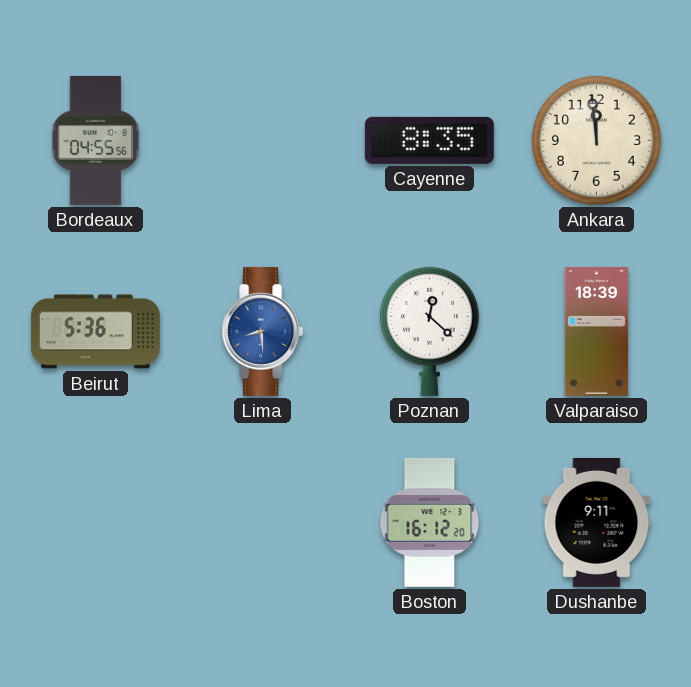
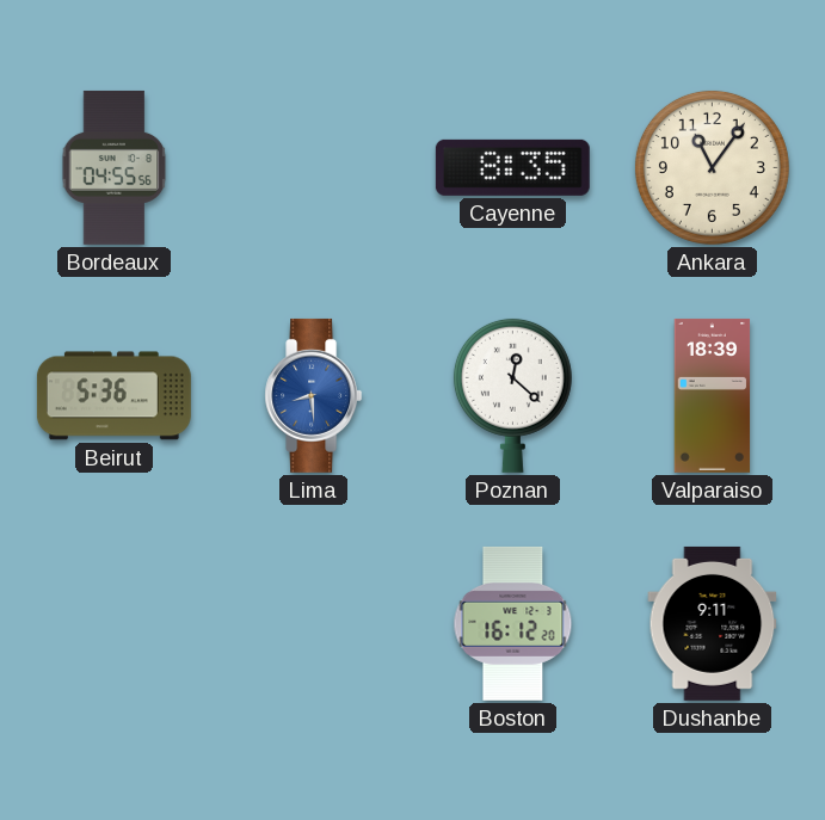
Ankara: 11:59 -> 11:06
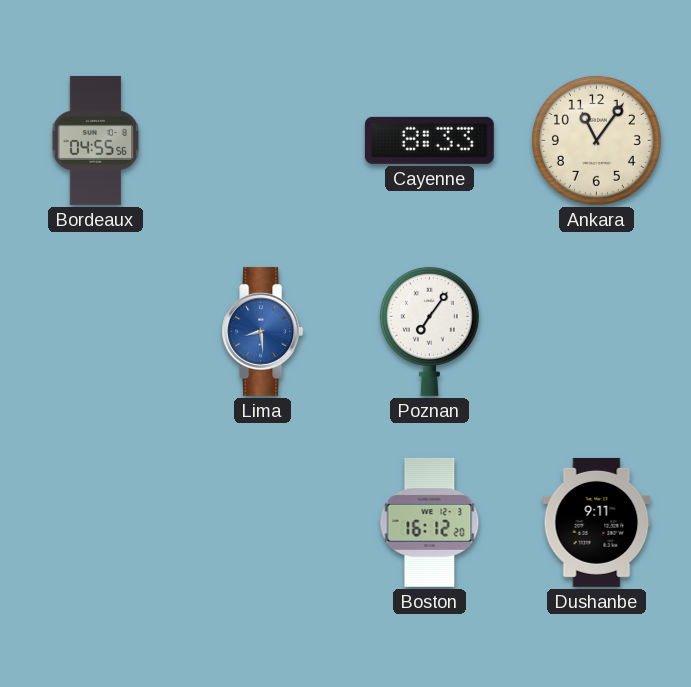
Cayenne: 8:35 -> 8:33
Beirut: 5:36 -> none
Poznan: 12:22 -> 7:06
Valparaiso: 18:39 -> none
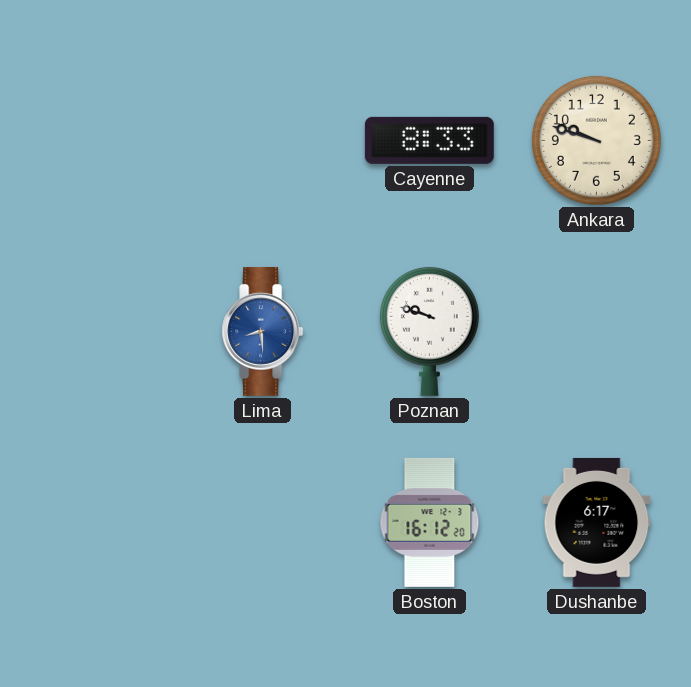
Bordeaux: 04:55 -> none
Ankara: 11:06 -> 9:48
Poznan: 7:06 -> 9:48
Dushanbe: 9:11 -> 6:17
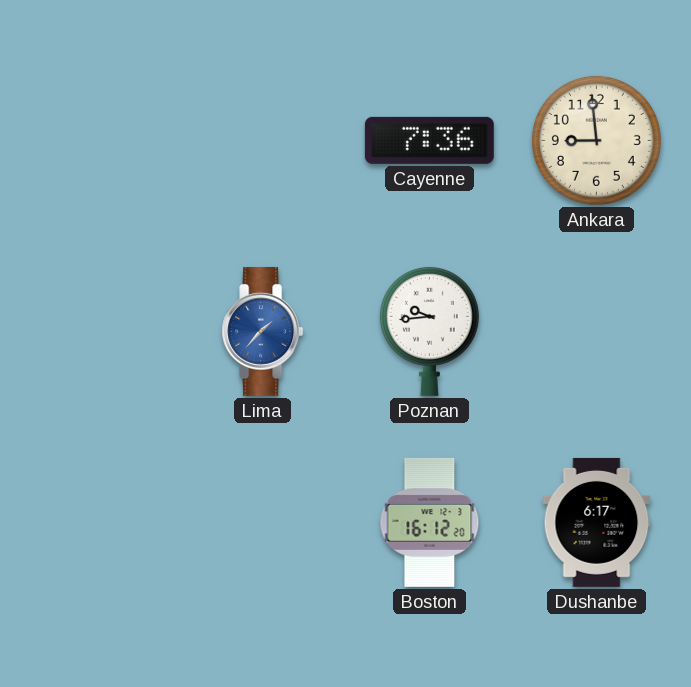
Cayenne: 8:33 -> 7:36
Ankara: 9:48 -> 8:59
Lima: 8:29 -> 1:37
Poznan: 9:48 -> 9:44
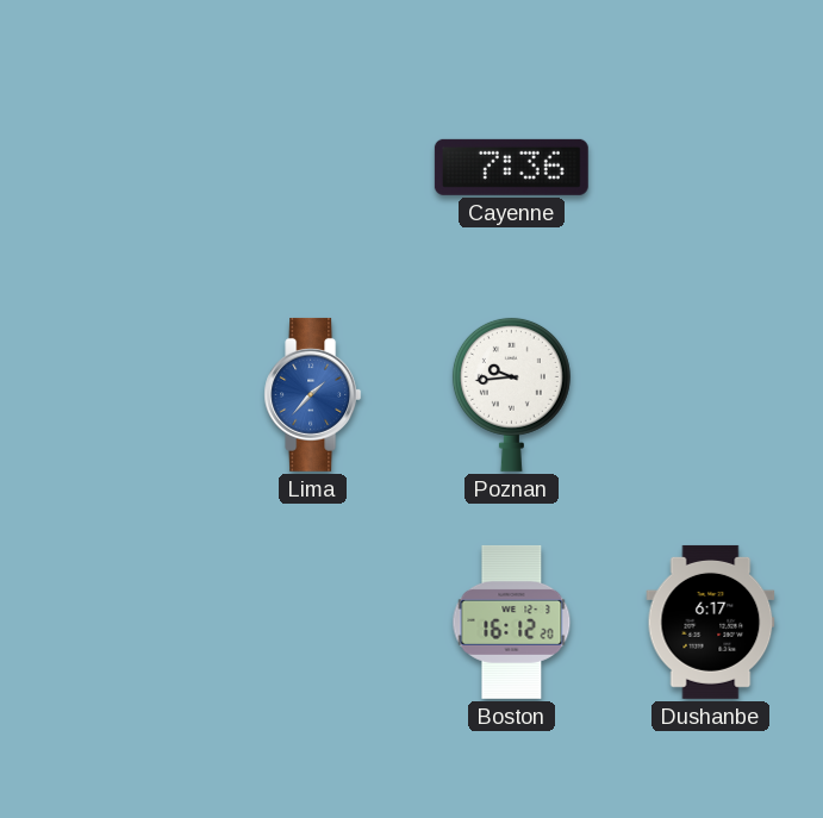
Ankara: 8:59 -> none
